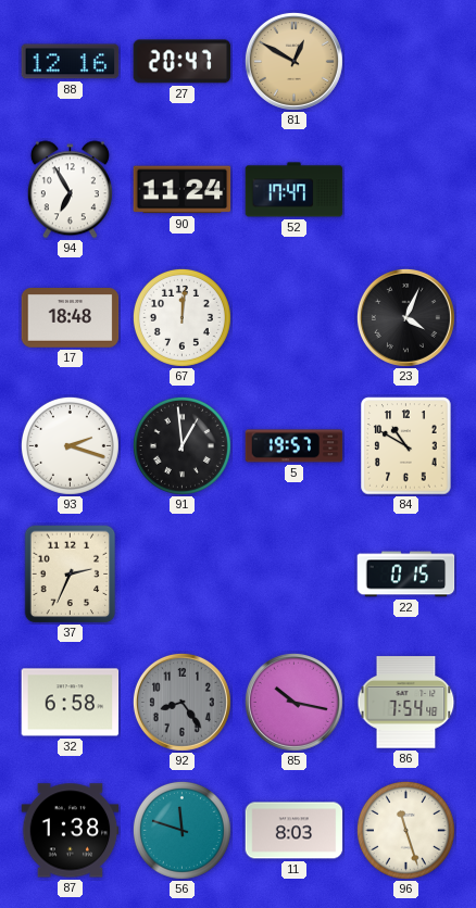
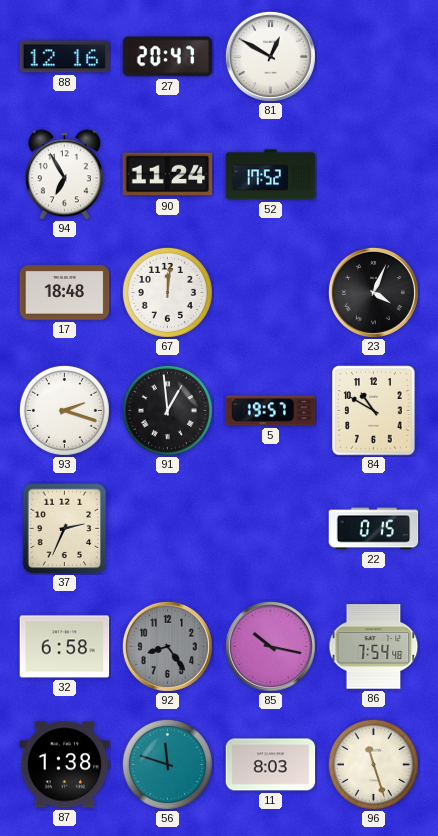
81 dial: champagne -> white
52: 17:47 -> 17:52
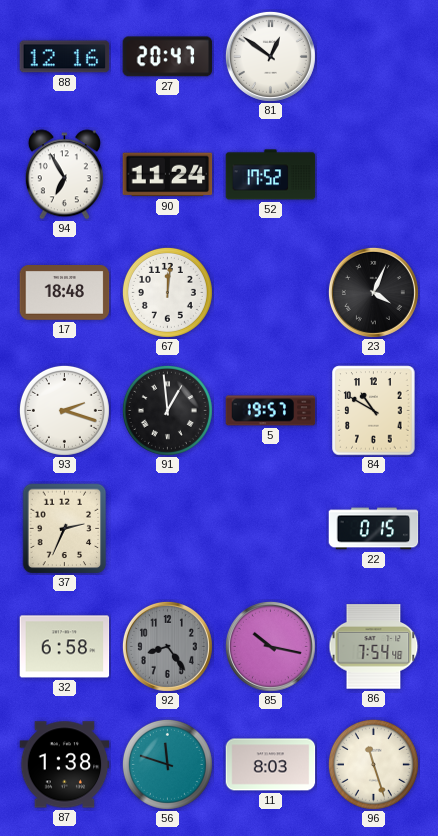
81: 12:50 -> 12:51
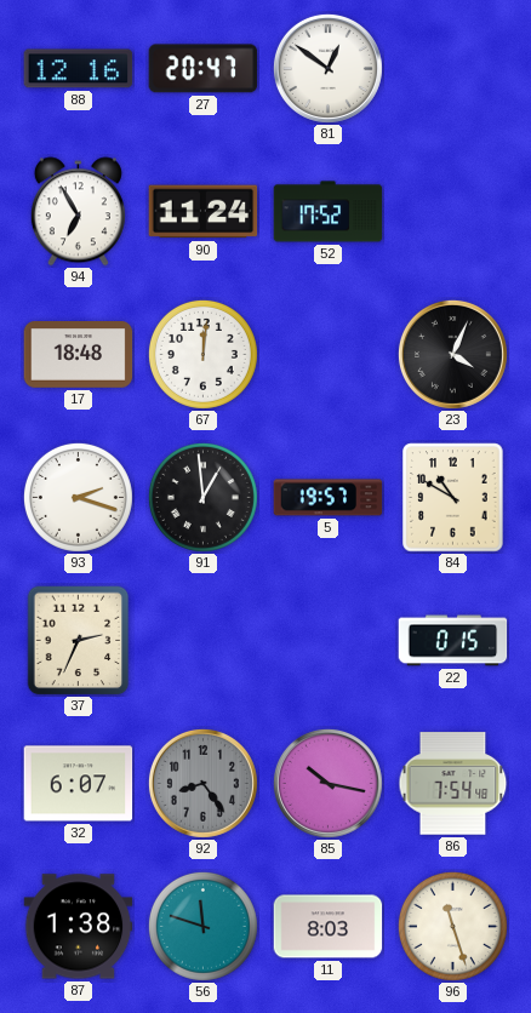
32: 6:58 -> 6:07
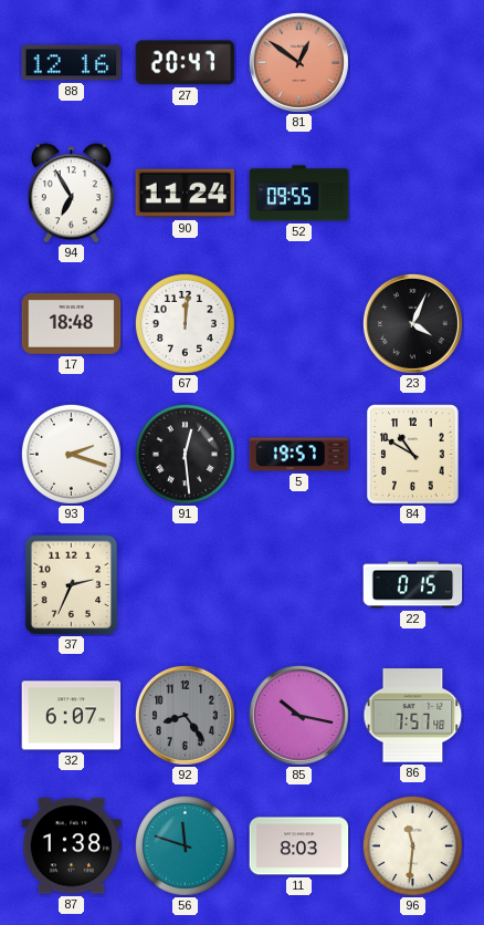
81 dial: white -> salmon
52: 17:52 -> 09:55
91: 12:59 -> 12:29
86: 7:54 -> 7:57
96: 11:27 -> 11:31
